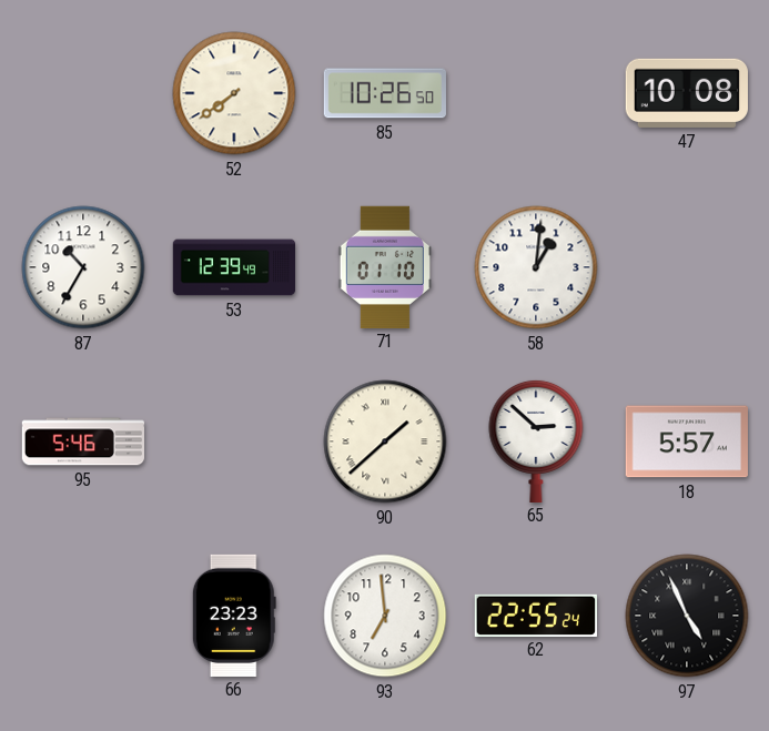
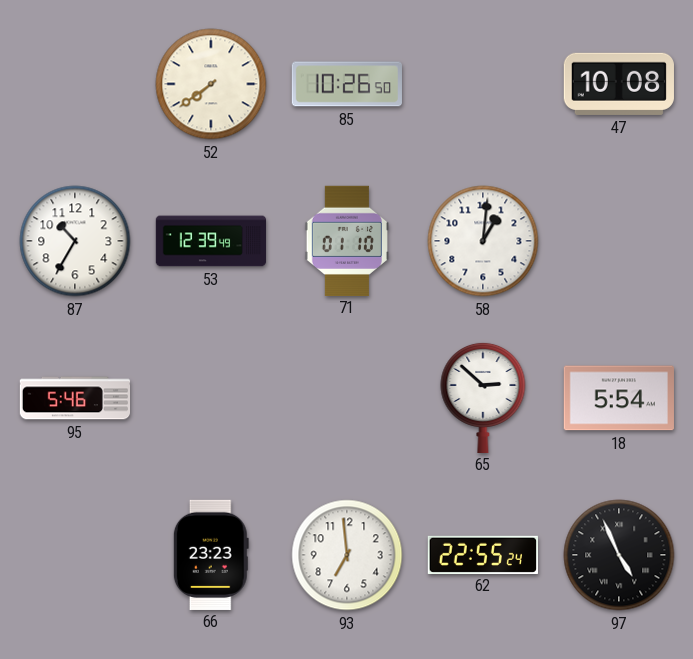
90: 1:38 -> none
18: 5:57 -> 5:54
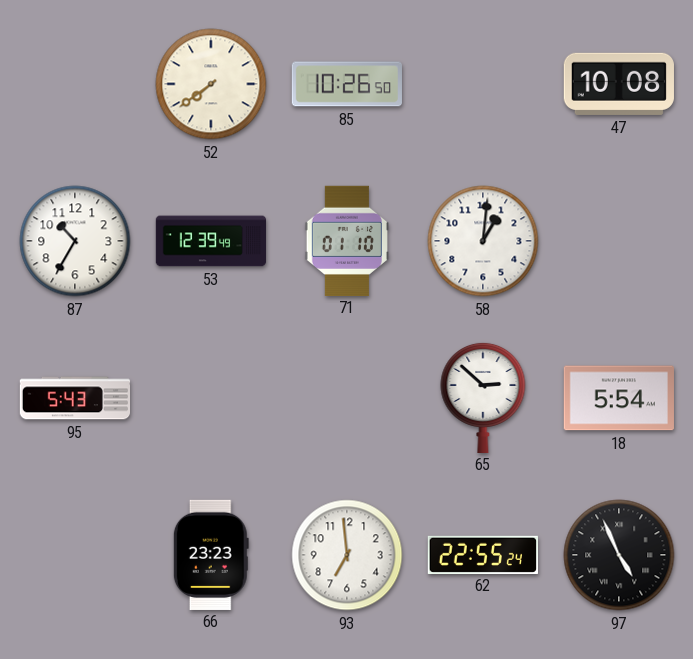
95: 5:46 -> 5:43
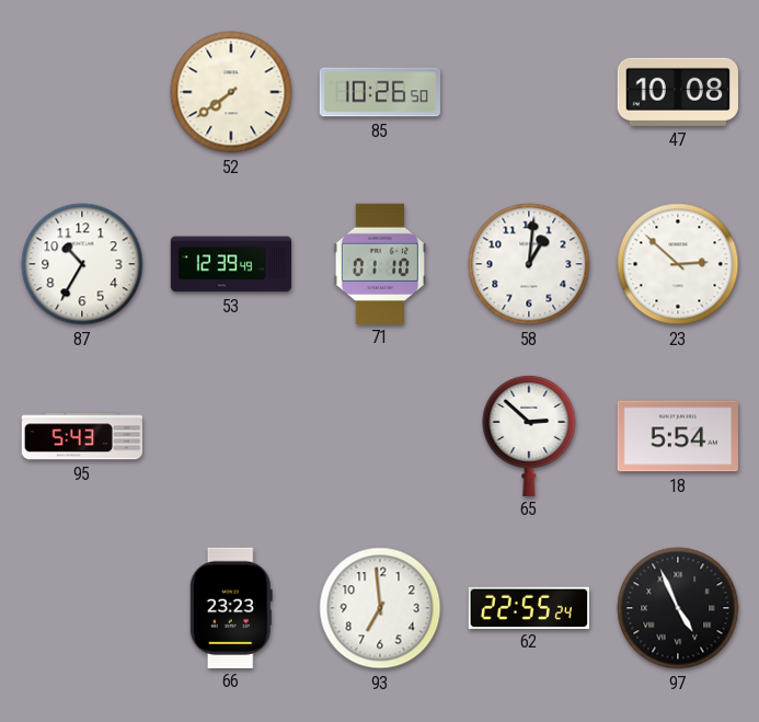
23: none -> 2:52
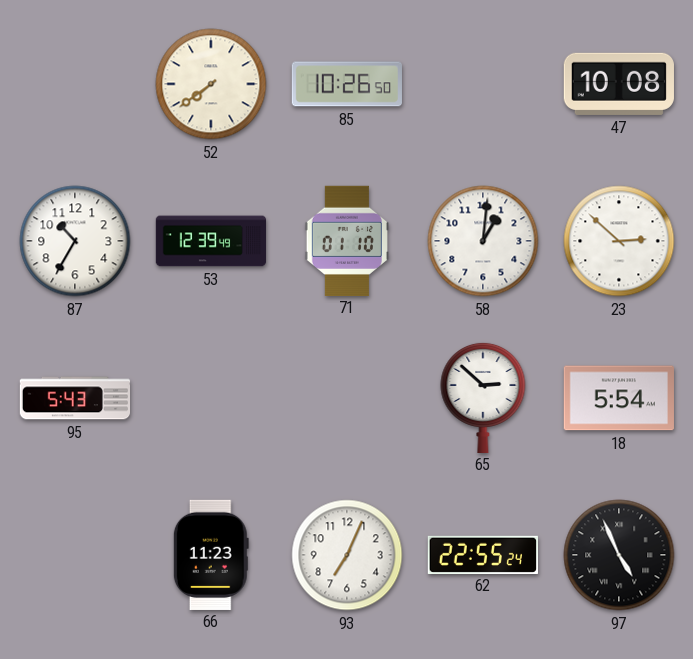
66: 23:23 -> 11:23
93: 6:59 -> 7:04
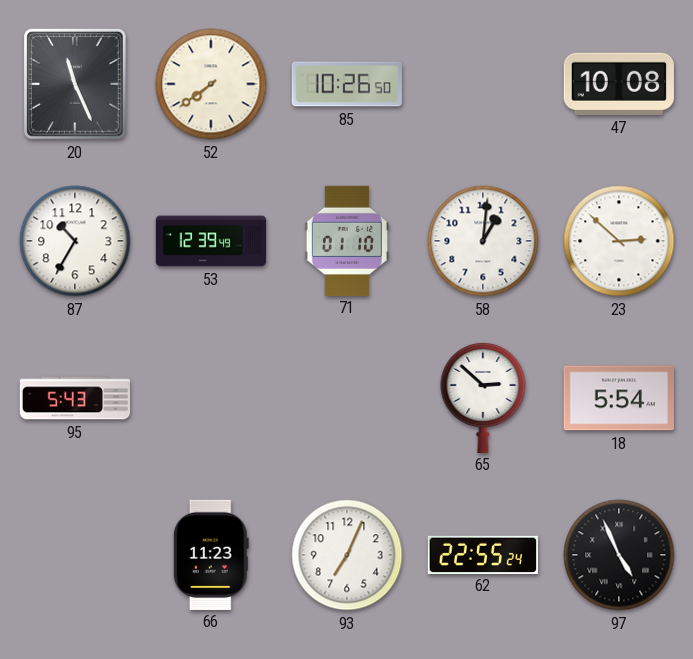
20: none -> 11:26
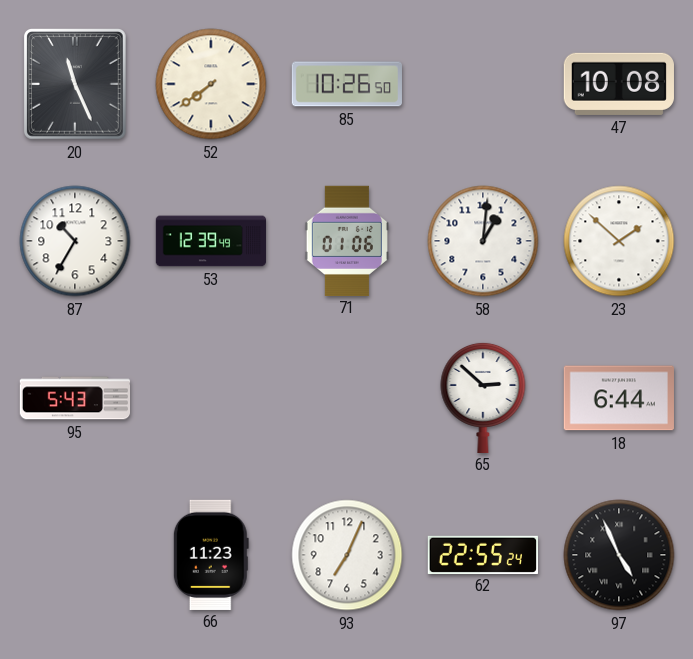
71: 01:10 -> 01:06
23: 2:52 -> 1:52
18: 5:54 -> 6:44
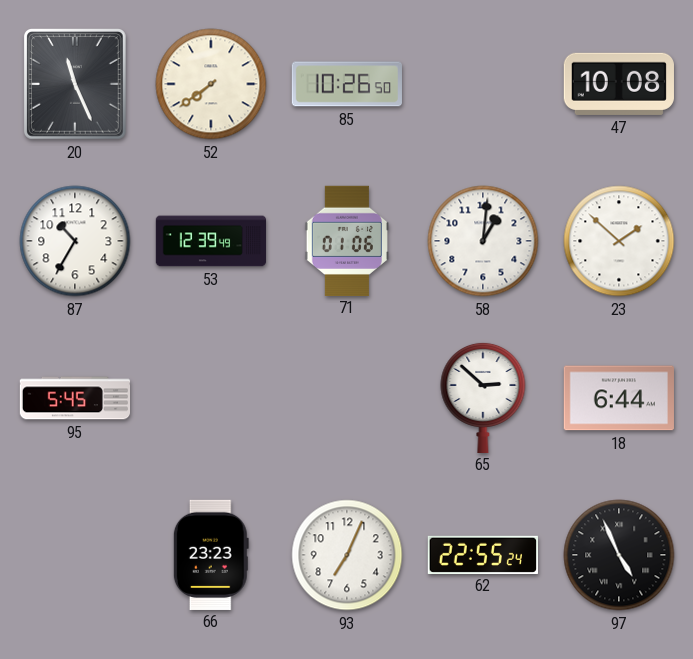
95: 5:43 -> 5:45
66: 11:23 -> 23:23
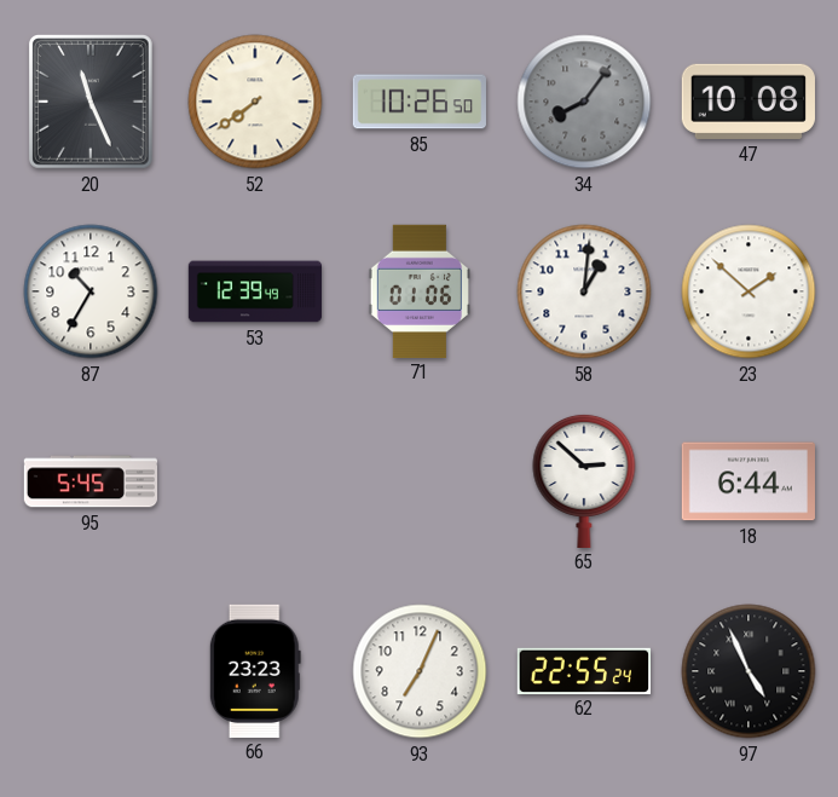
34: none -> 8:06
